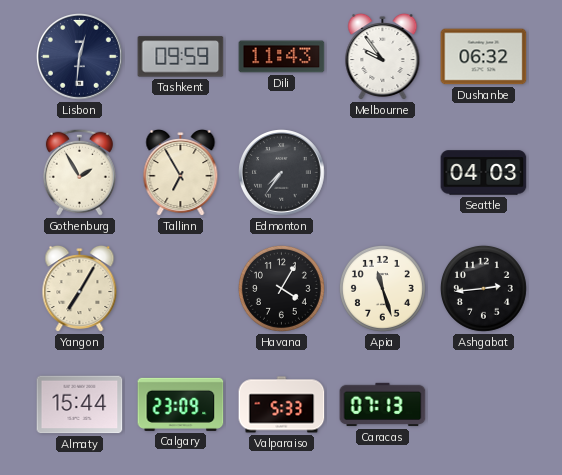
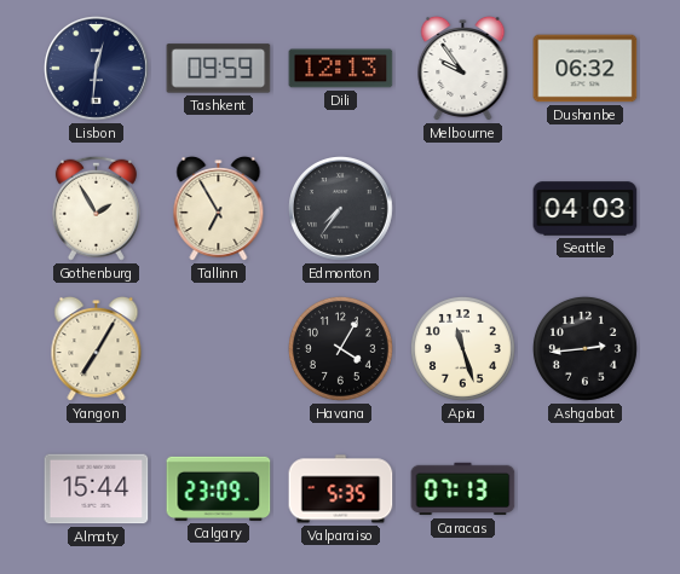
Dili: 11:43 -> 12:13
Valparaiso: 5:33 -> 5:35
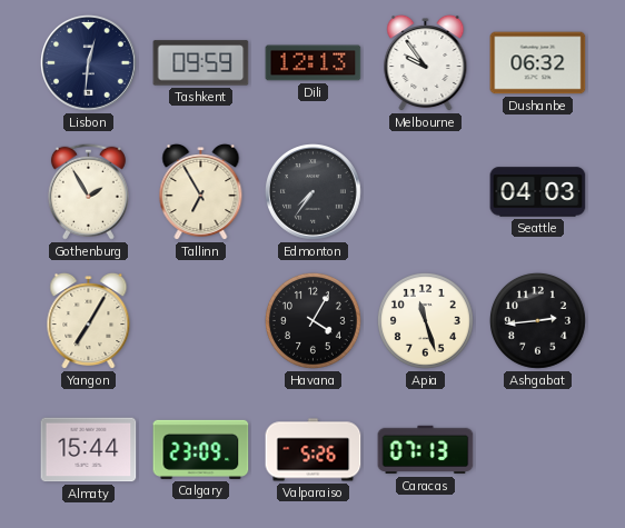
Valparaiso: 5:35 -> 5:26
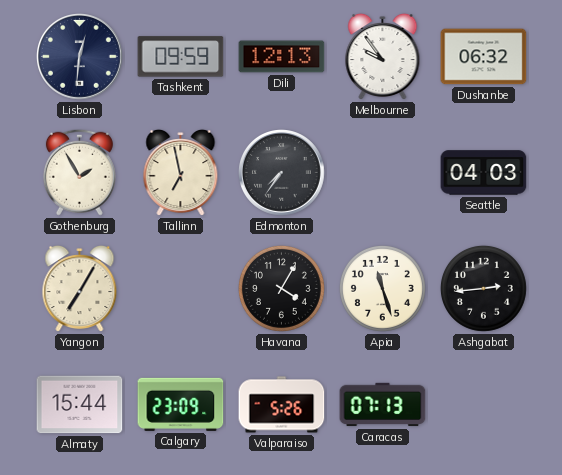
Tallinn: 6:55 -> 6:58
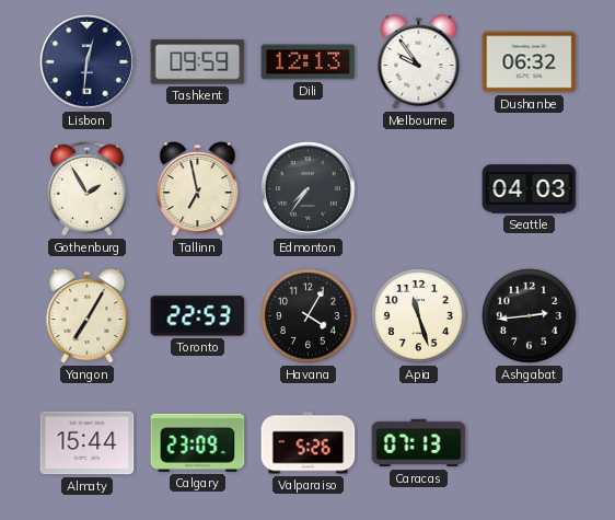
Toronto: none -> 22:53
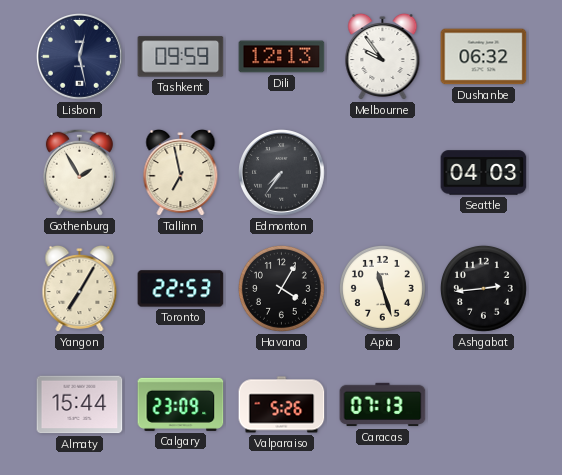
Lisbon: 12:31 -> 12:28
